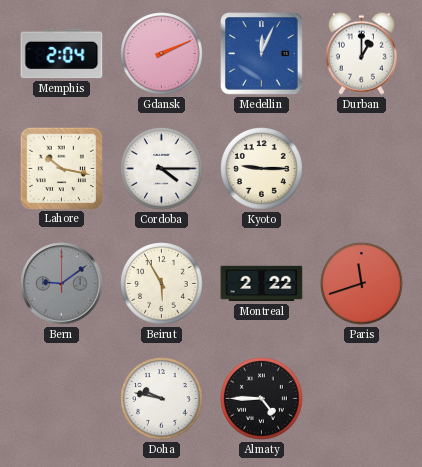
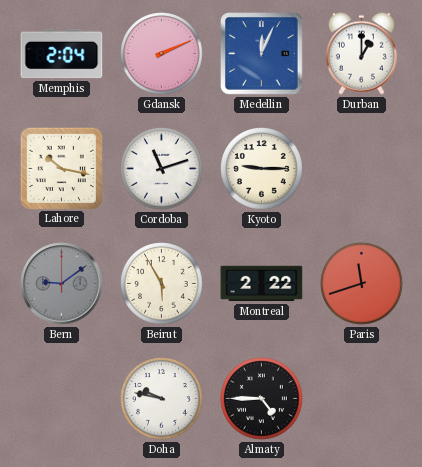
Cordoba: 4:15 -> 11:12
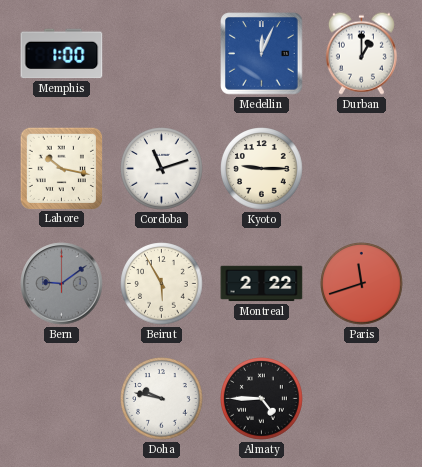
Memphis: 2:04 -> 1:00
Gdansk: 2:11 -> none
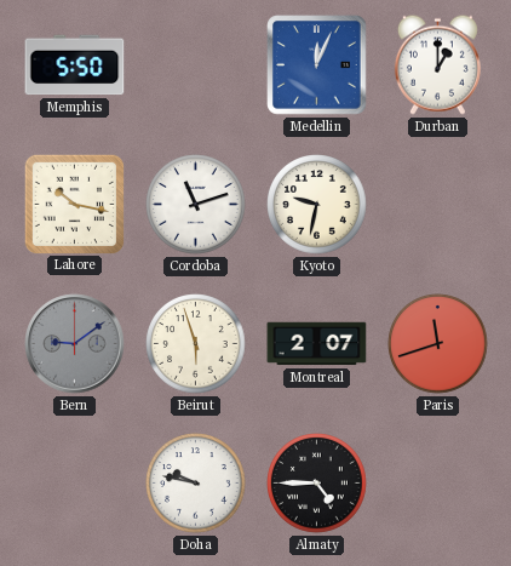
Memphis: 1:00 -> 5:50
Kyoto: 9:15 -> 9:32
Beirut: 5:55 -> 5:57
Montreal: 2:22 -> 2:07
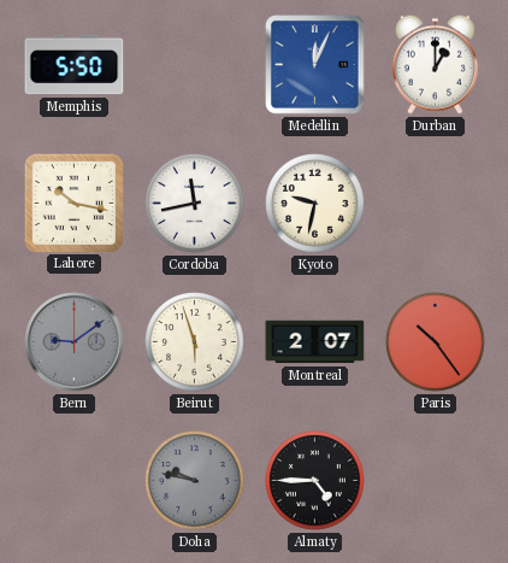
Cordoba: 11:12 -> 11:43
Paris: 11:42 -> 10:24
Doha dial: white -> grey
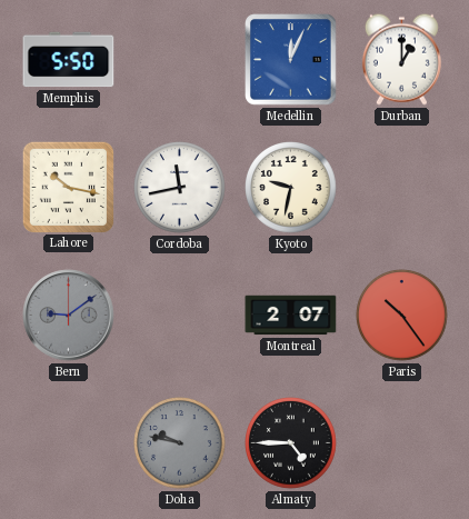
Beirut: 5:57 -> none
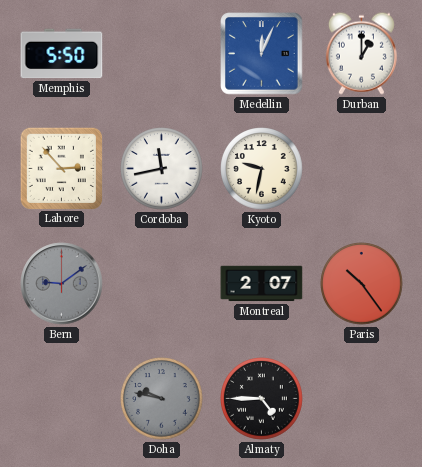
Lahore: 10:17 -> 2:53
